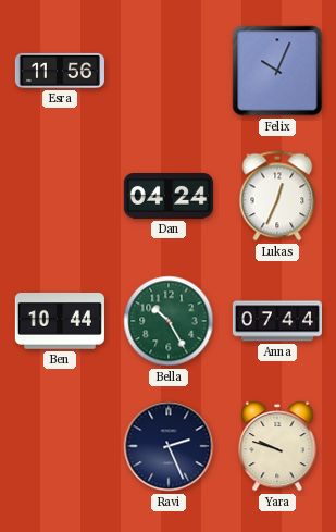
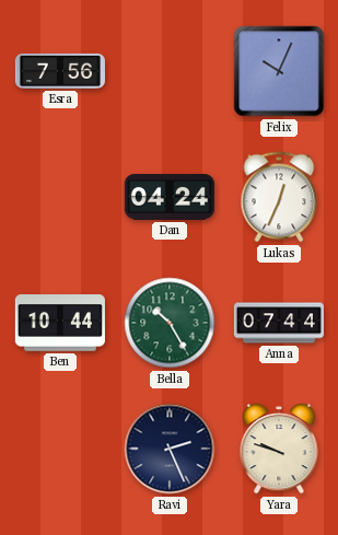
Esra: 11:56 -> 7:56
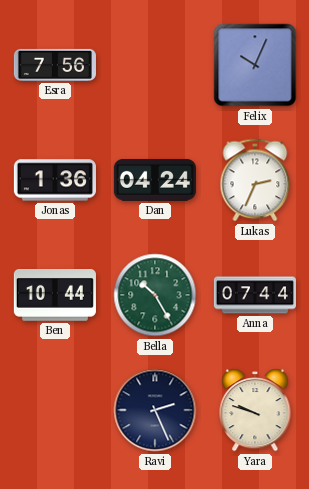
Jonas: none -> 1:36
Lukas: 12:34 -> 2:34
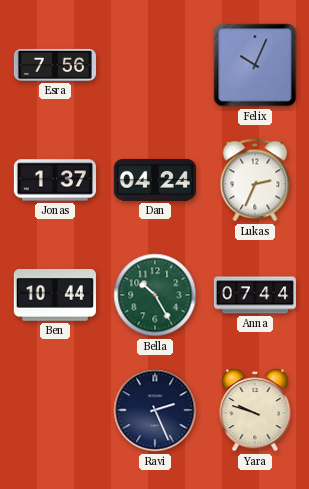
Jonas: 1:36 -> 1:37
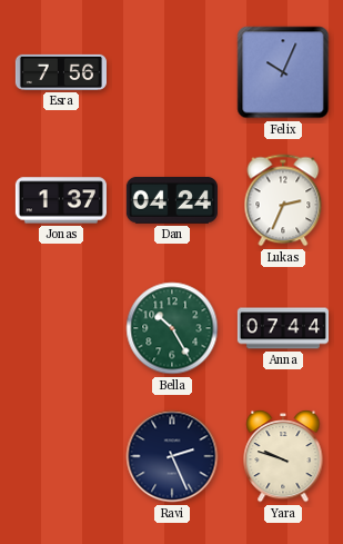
Ben: 10:44 -> none
